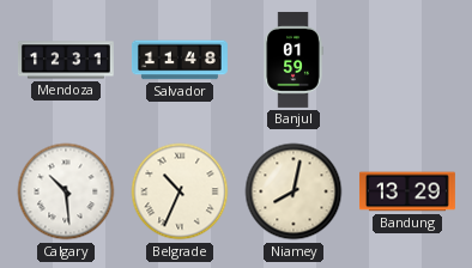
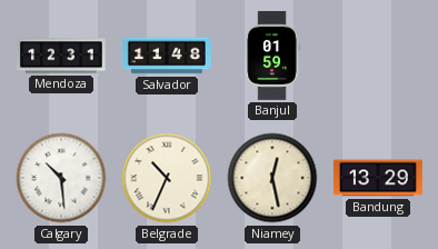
Niamey: 8:02 -> 12:28
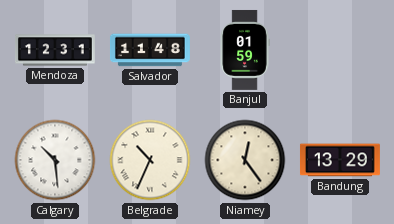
Niamey: 12:28 -> 12:24
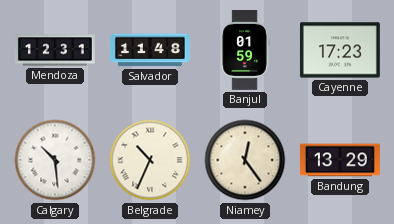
Cayenne: none -> 17:23
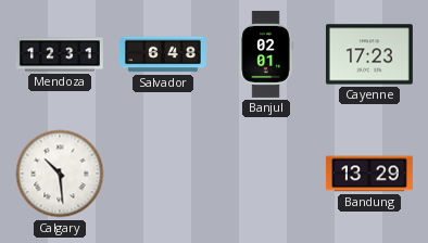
Salvador: 11:48 -> 6:48
Banjul: 01:59 -> 02:01
Belgrade: 10:34 -> none
Niamey: 12:24 -> none
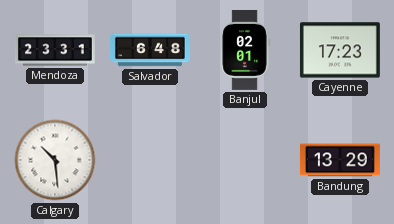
Mendoza: 12:31 -> 23:31
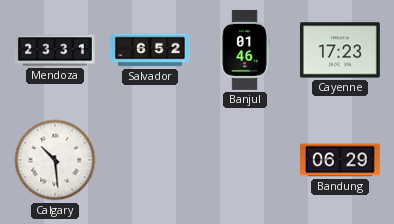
Salvador: 6:48 -> 6:52
Banjul: 02:01 -> 01:46
Bandung: 13:29 -> 06:29
